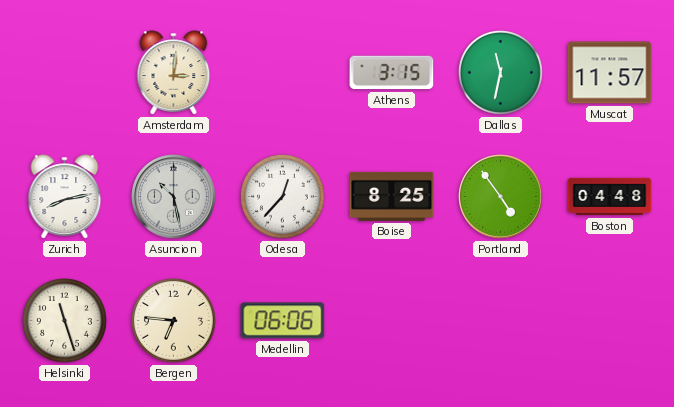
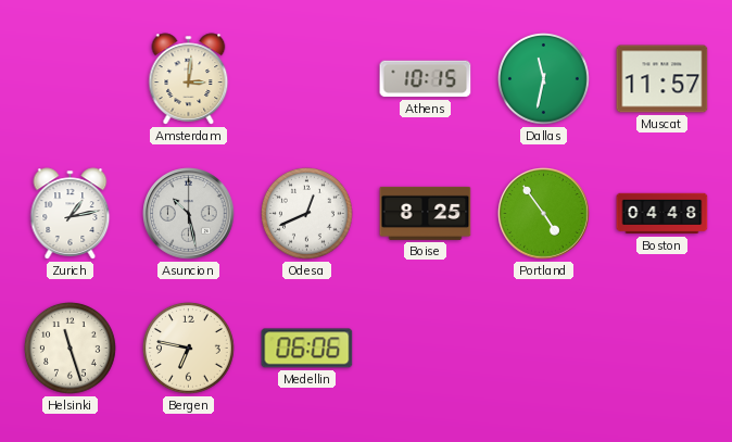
Athens: 3:15 -> 10:15
Zurich: 8:13 -> 1:13
Odesa: 12:37 -> 12:41
Bergen: 6:46 -> 6:47
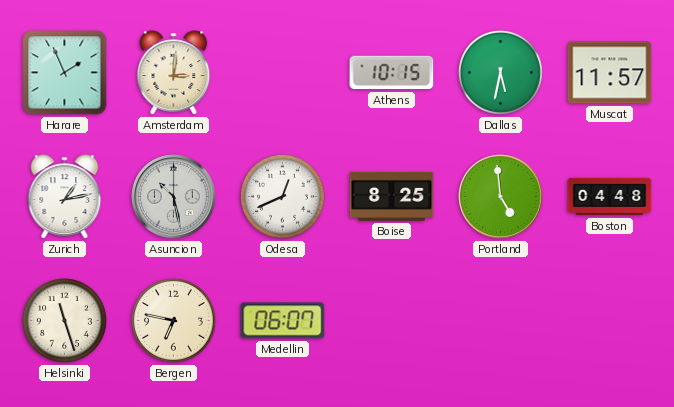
Harare: none -> 1:56
Dallas: 11:32 -> 5:32
Portland: 4:54 -> 4:59
Medellin: 06:06 -> 06:07
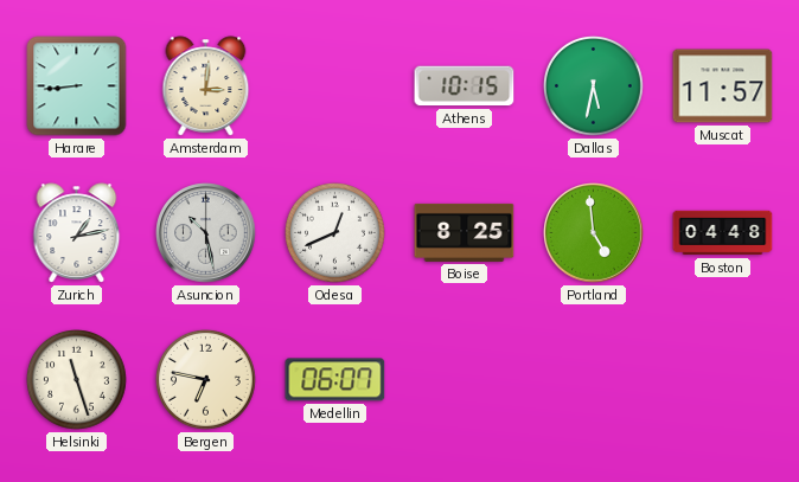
Harare: 1:56 -> 8:44
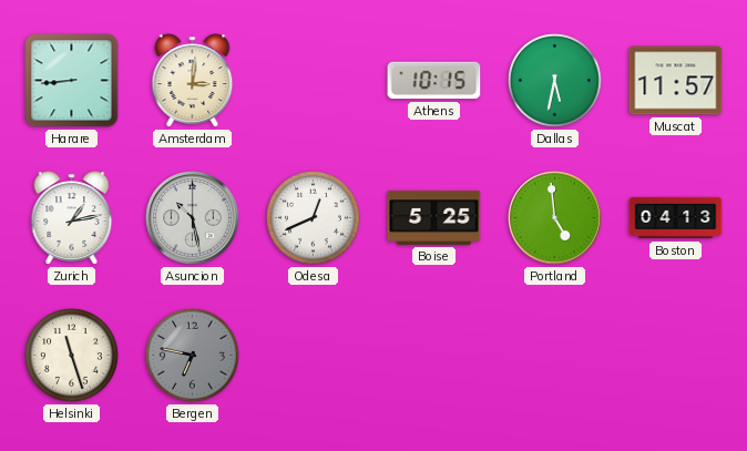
Boise: 8:25 -> 5:25
Boston: 04:48 -> 04:13
Bergen dial: cream -> grey
Medellin: 06:07 -> none
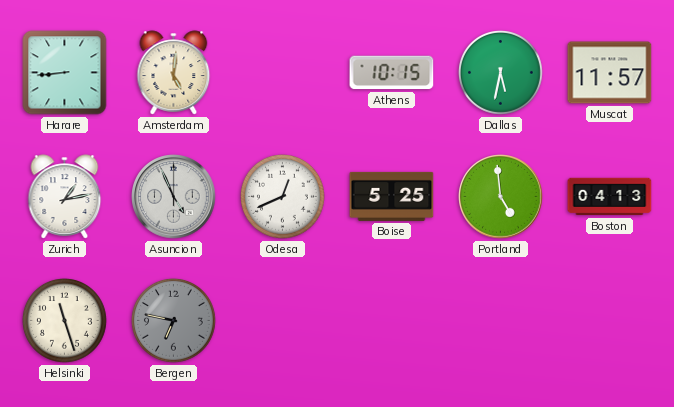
Amsterdam: 3:01 -> 5:01
Asuncion: 10:28 -> 4:56
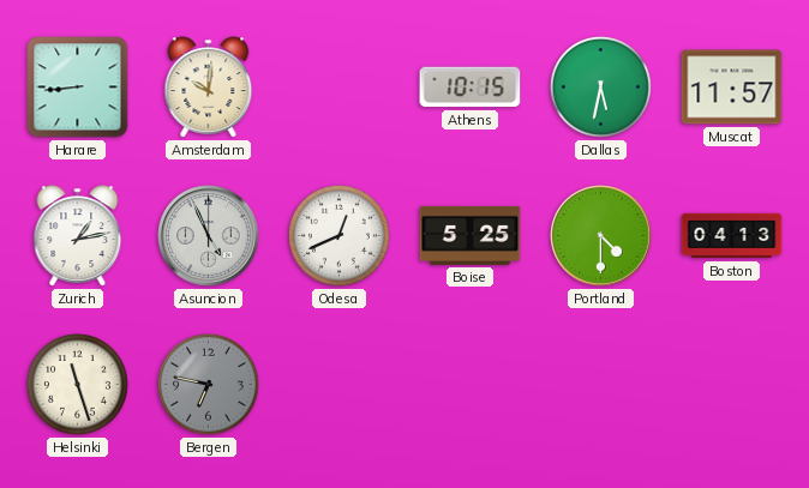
Amsterdam: 5:01 -> 10:01
Portland: 4:59 -> 4:30
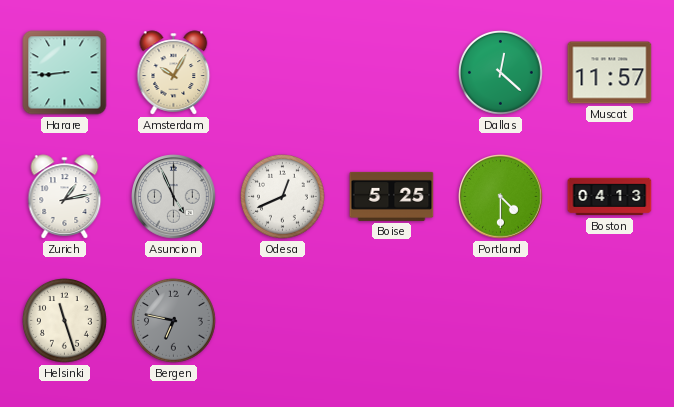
Amsterdam: 10:01 -> 10:05
Athens: 10:15 -> none
Dallas: 5:32 -> 12:22
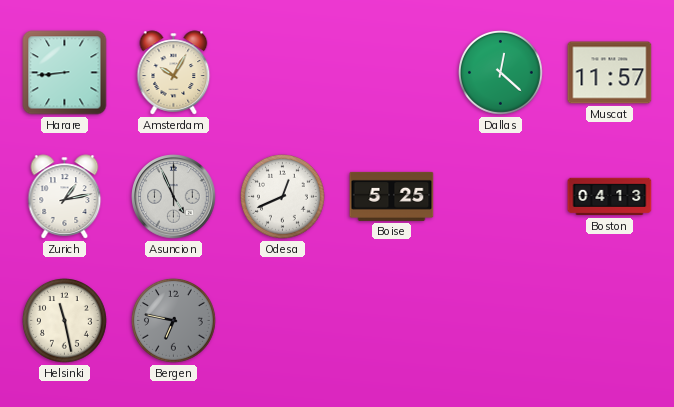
Portland: 4:30 -> none
Helsinki: 11:27 -> 11:28
